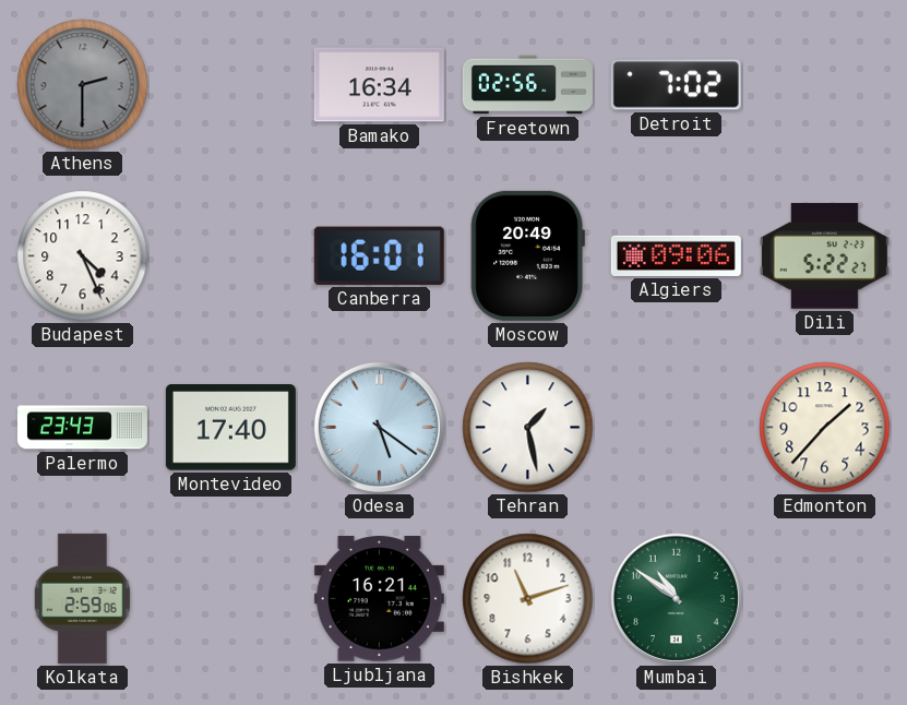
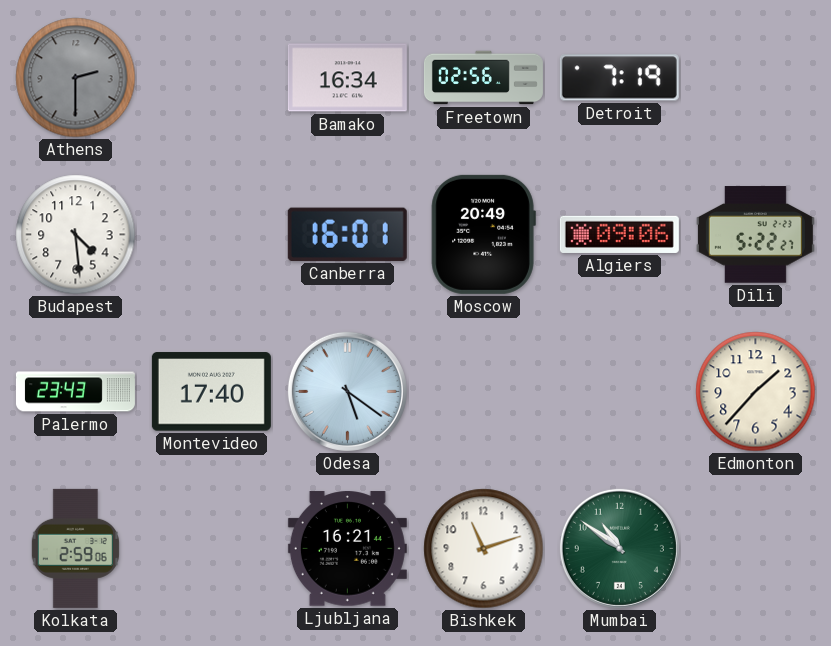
Detroit: 7:02 -> 7:19
Budapest: 4:26 -> 4:29
Tehran: 1:28 -> none
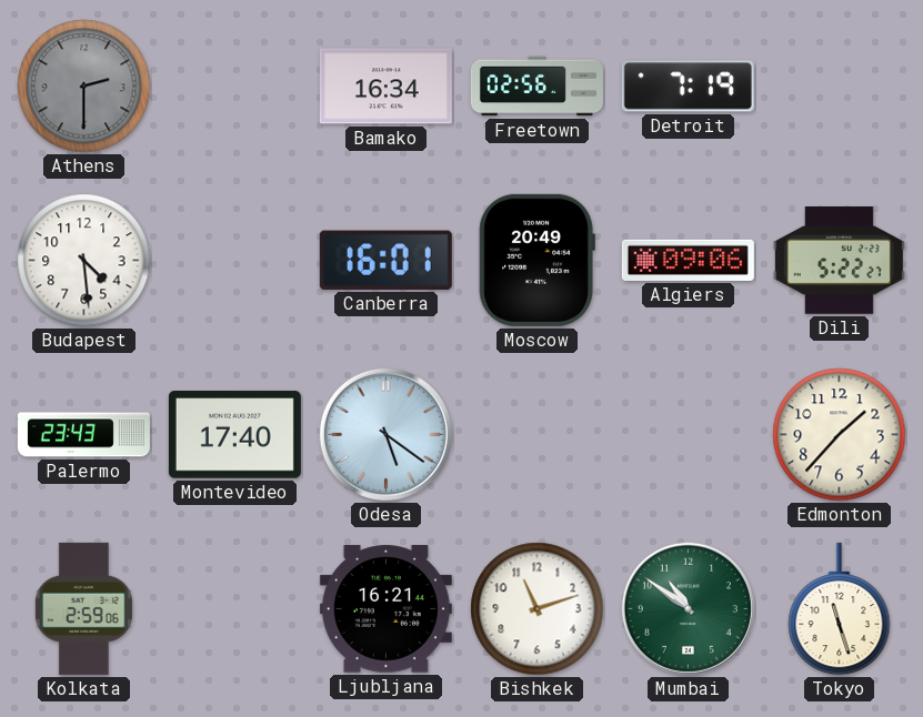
Tokyo: none -> 11:27
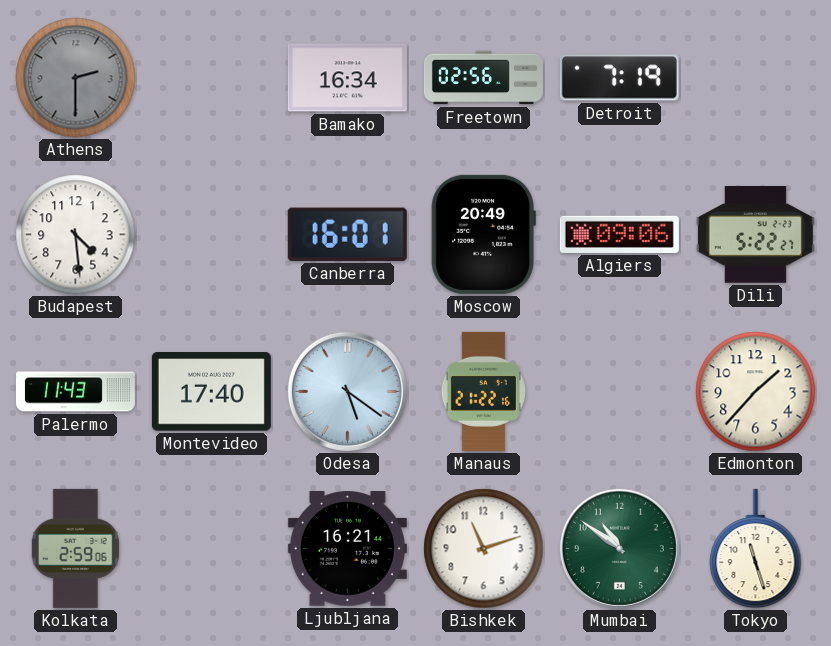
Palermo: 23:43 -> 11:43
Manaus: none -> 21:22
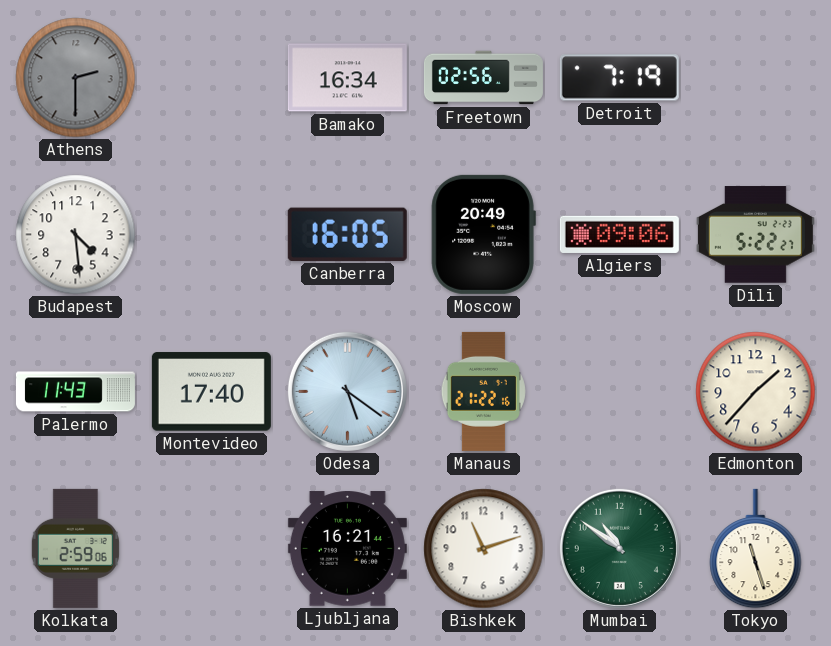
Canberra: 16:01 -> 16:05
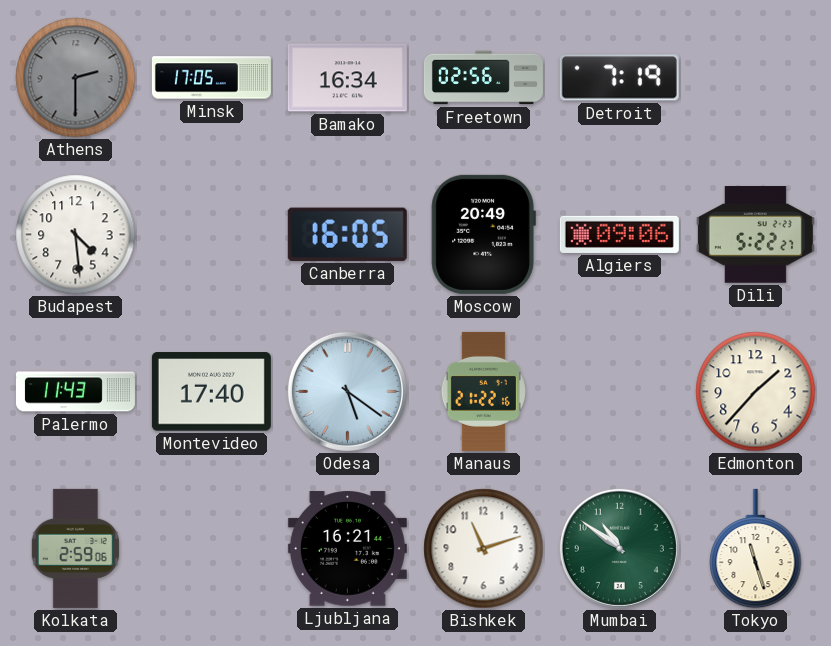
Minsk: none -> 17:05
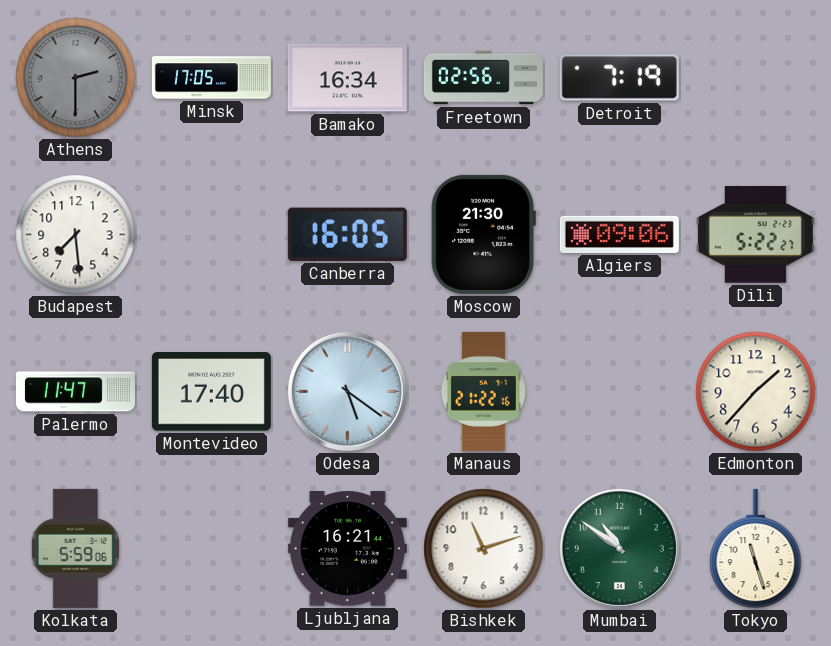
Budapest: 4:29 -> 7:29
Moscow: 20:49 -> 21:30
Palermo: 11:43 -> 11:47
Kolkata: 2:59 -> 5:59
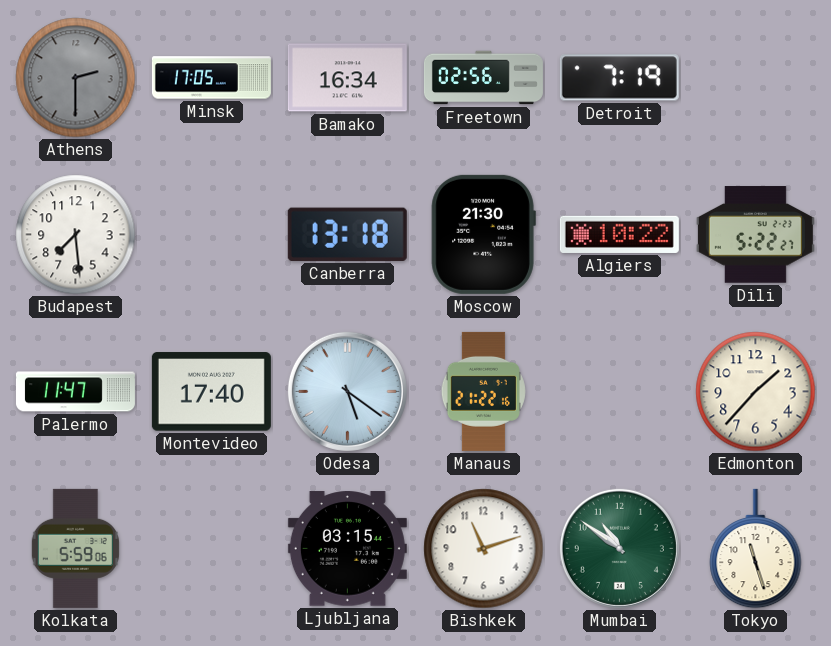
Canberra: 16:05 -> 13:18
Algiers: 09:06 -> 10:22
Ljubljana: 16:21 -> 03:15
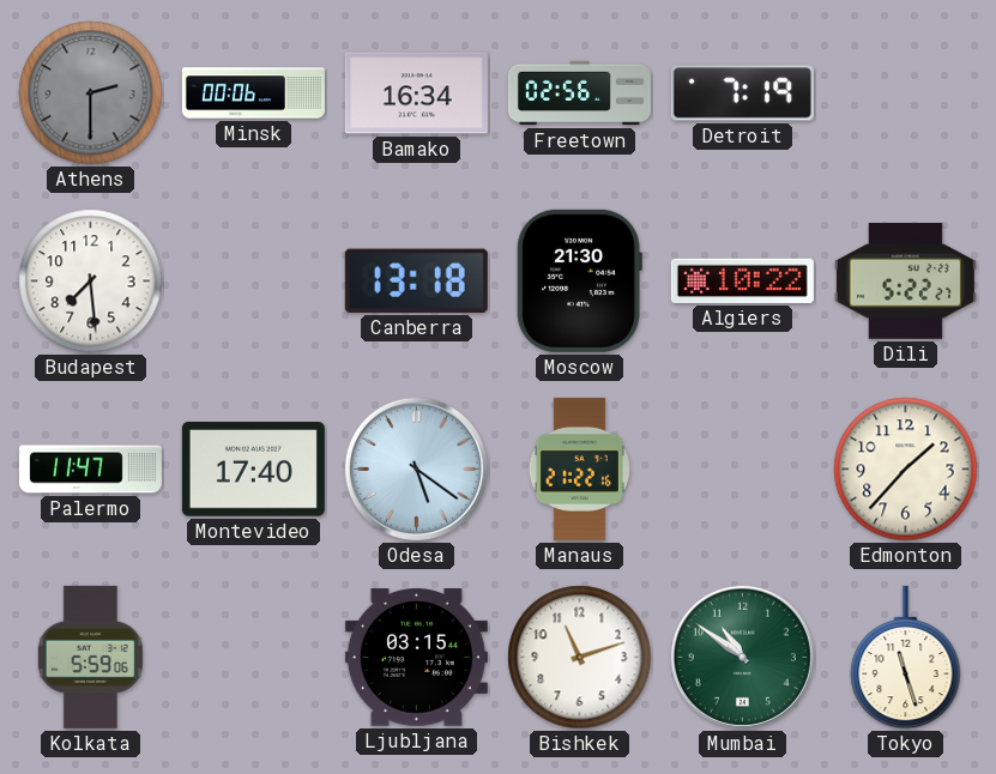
Minsk: 17:05 -> 00:06
